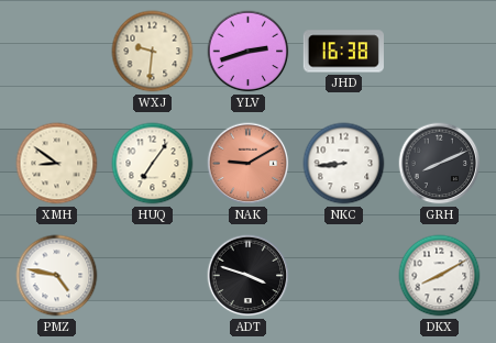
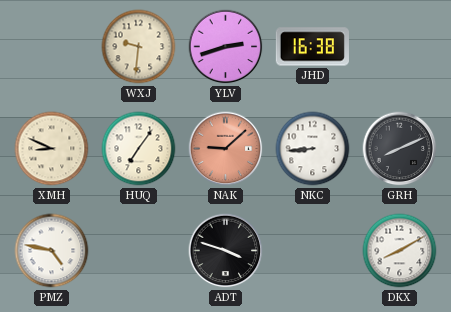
XMH: 8:51 -> 8:49
NAK: 9:10 -> 9:08
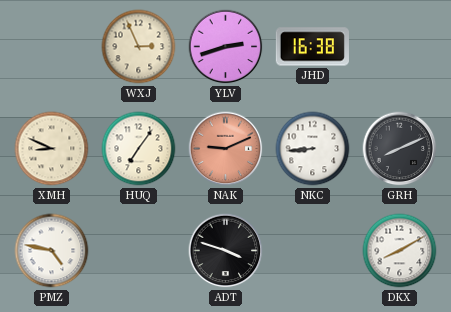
WXJ: 9:31 -> 2:56
NAK: 9:08 -> 9:11
